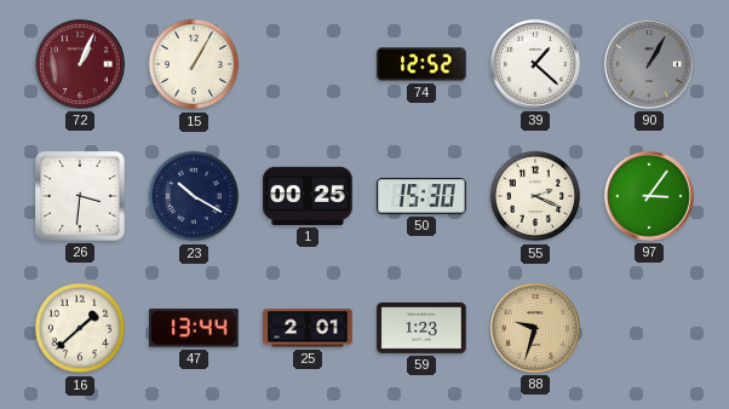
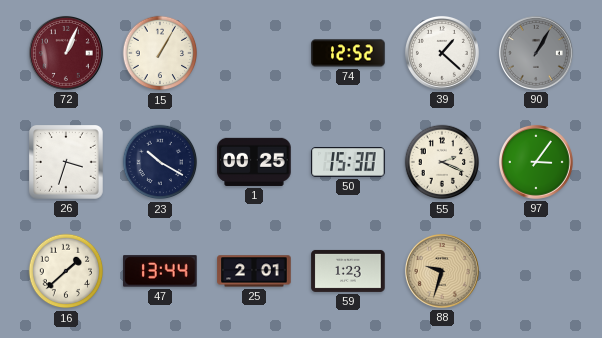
26: 3:31 -> 3:33
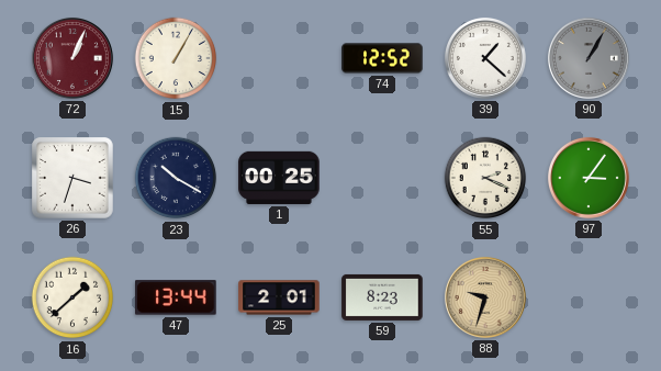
50: 15:30 -> none
59: 1:23 -> 8:23
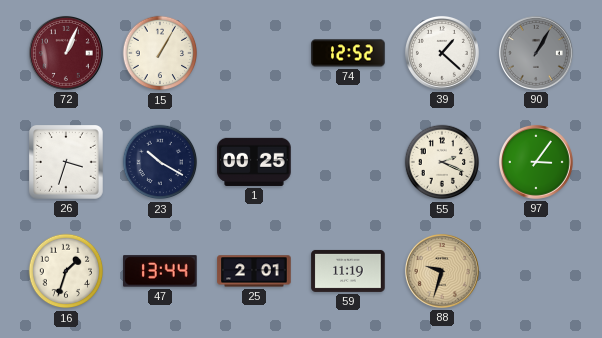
16: 1:38 -> 1:33
59: 8:23 -> 11:19
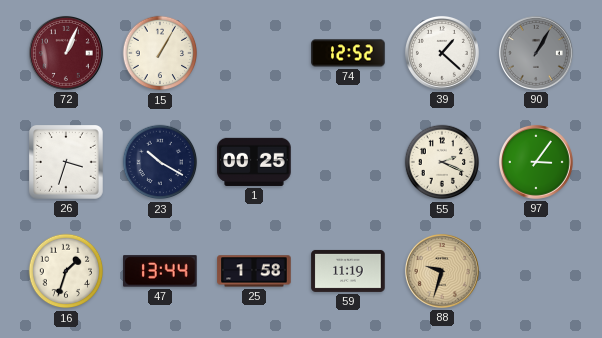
25: 2:01 -> 1:58
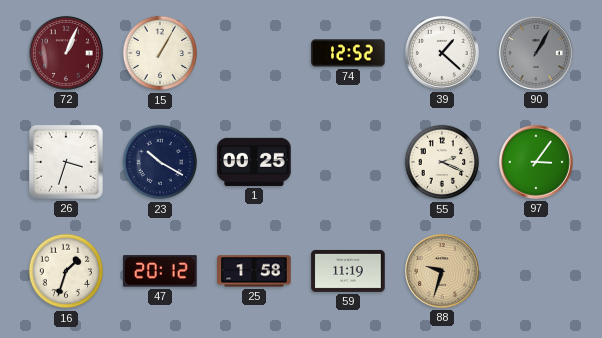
47: 13:44 -> 20:12
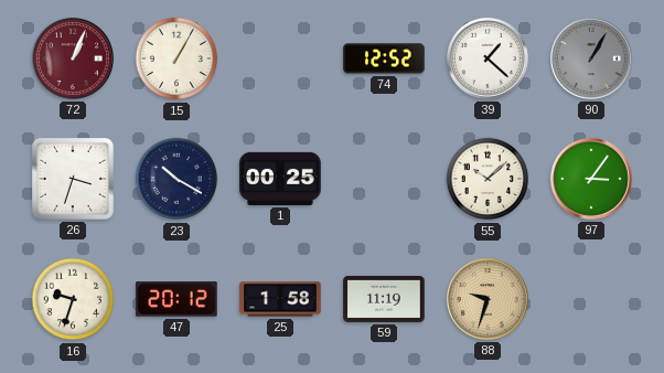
55: 2:19 -> 10:08
16: 1:33 -> 9:33
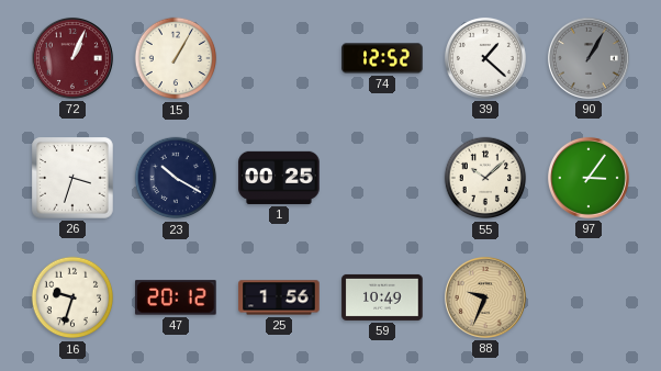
25: 1:58 -> 1:56
59: 11:19 -> 10:49
88: 9:33 -> 9:34
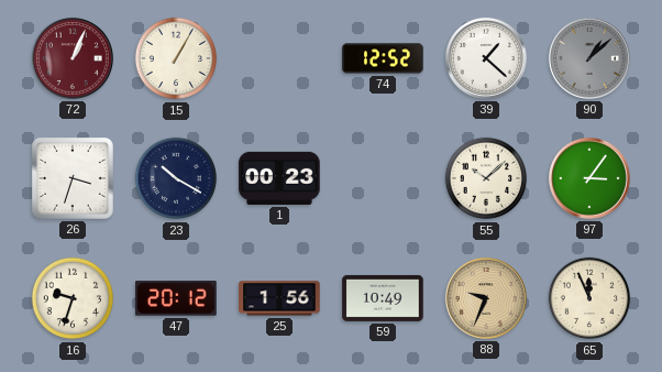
90: 1:05 -> 1:08
1: 00:25 -> 00:23
65: none -> 11:56
